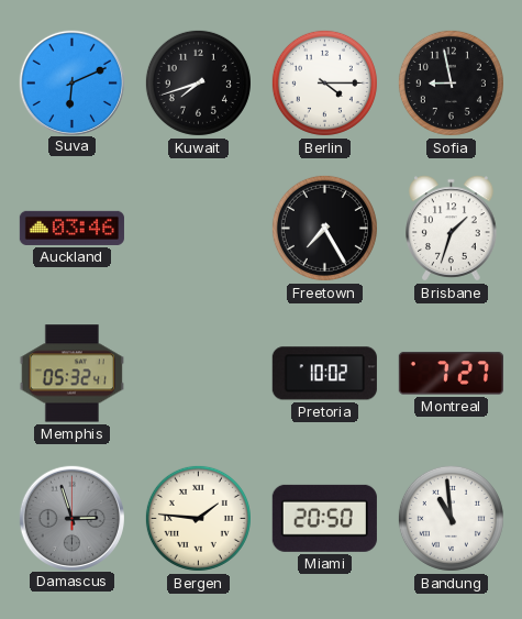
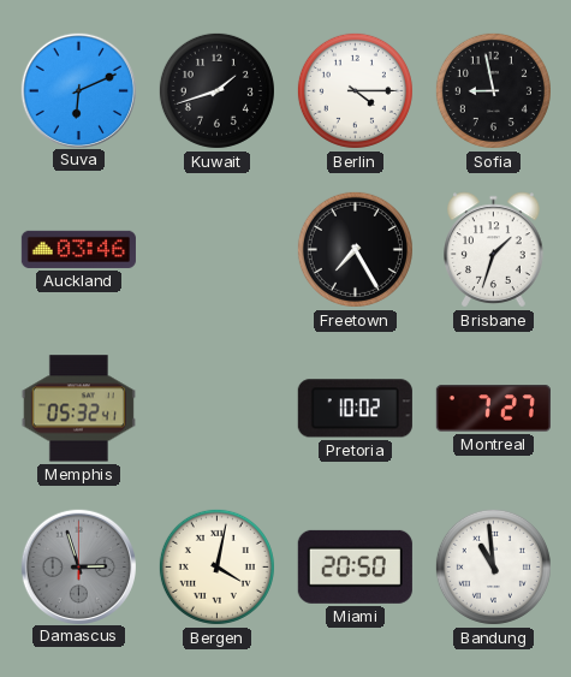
Kuwait: 7:42 -> 1:42
Bergen: 1:46 -> 4:02
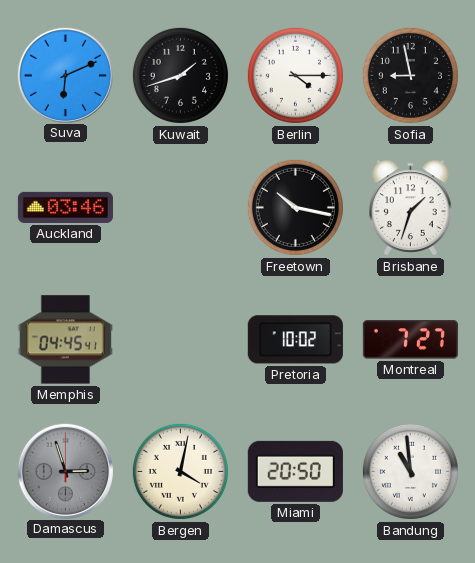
Freetown: 7:25 -> 10:17
Memphis: 05:32 -> 04:45
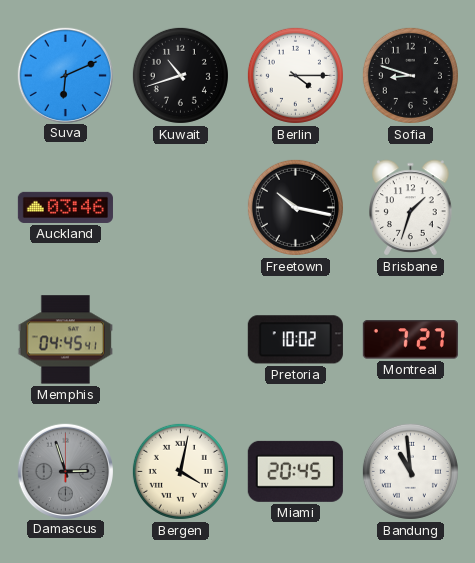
Kuwait: 1:42 -> 10:42
Sofia: 8:58 -> 8:48
Miami: 20:50 -> 20:45
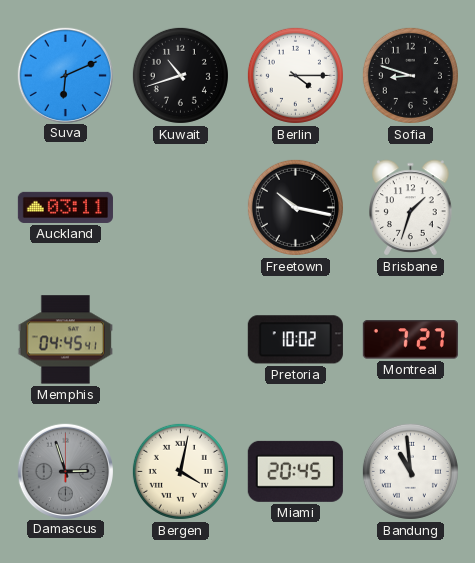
Auckland: 03:46 -> 03:11
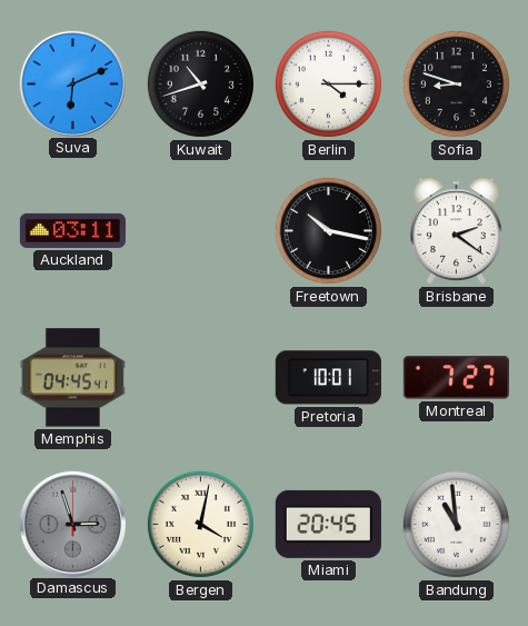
Brisbane: 1:33 -> 2:21
Pretoria: 10:02 -> 10:01
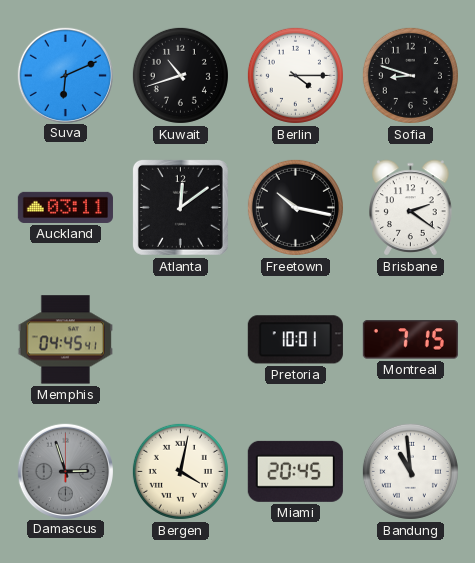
Atlanta: none -> 12:09
Montreal: 7:27 -> 7:15
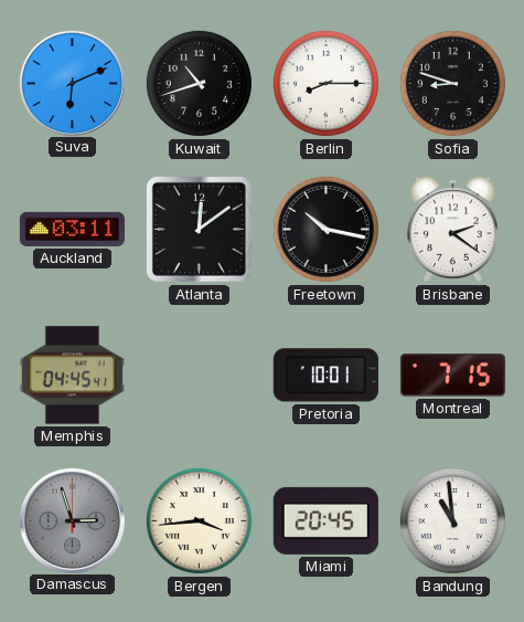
Berlin: 4:15 -> 8:15
Bergen: 4:02 -> 3:44
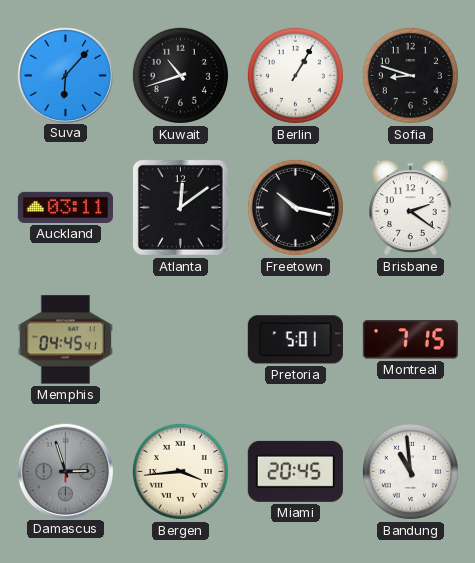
Suva: 6:11 -> 6:07
Berlin: 8:15 -> 1:05
Pretoria: 10:01 -> 5:01
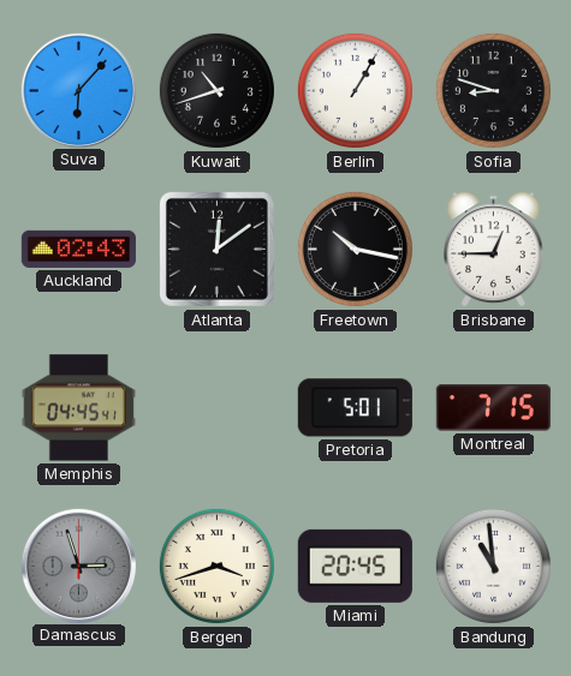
Auckland: 03:11 -> 02:43
Brisbane: 2:21 -> 12:45
Bergen: 3:44 -> 3:42
